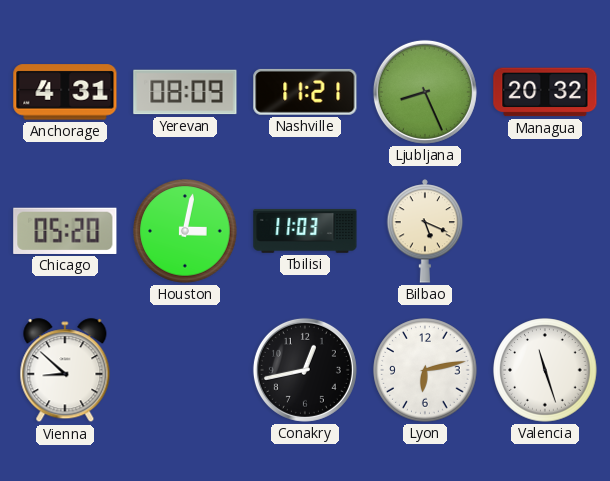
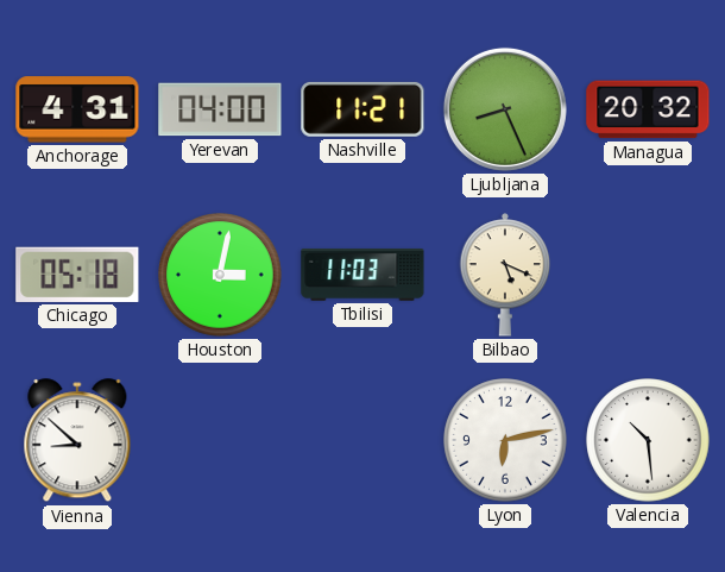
Yerevan: 08:09 -> 04:00
Chicago: 05:20 -> 05:18
Conakry: 12:43 -> none
Valencia: 11:27 -> 10:29
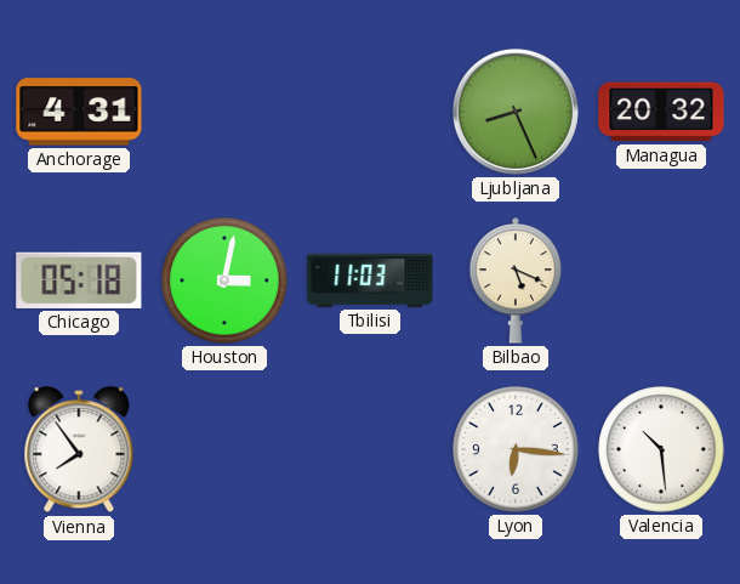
Yerevan: 04:00 -> none
Nashville: 11:21 -> none
Vienna: 8:52 -> 7:54
Lyon: 6:13 -> 6:16
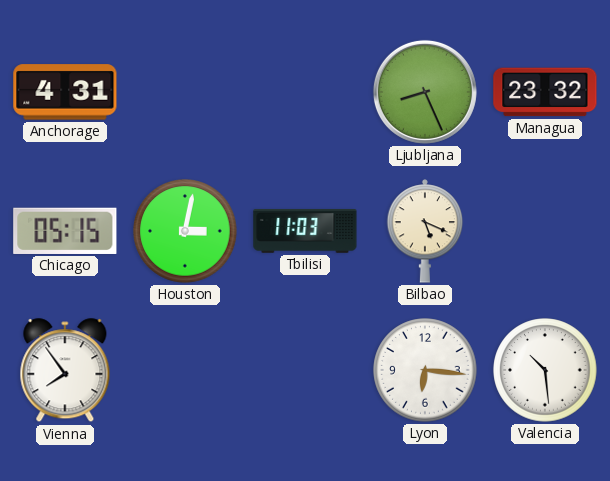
Managua: 20:32 -> 23:32
Chicago: 05:18 -> 05:15
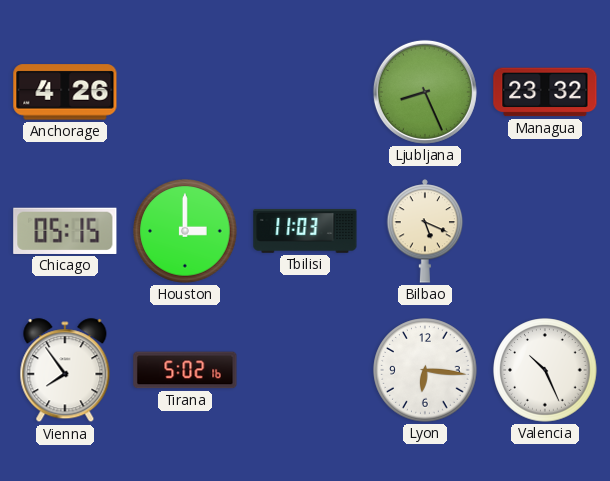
Anchorage: 4:31 -> 4:26
Houston: 3:02 -> 3:00
Tirana: none -> 5:02
Valencia: 10:29 -> 10:26
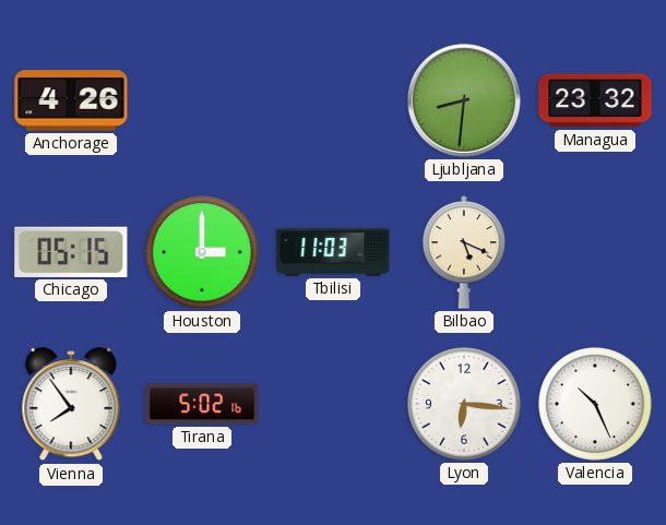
Ljubljana: 8:26 -> 8:31
